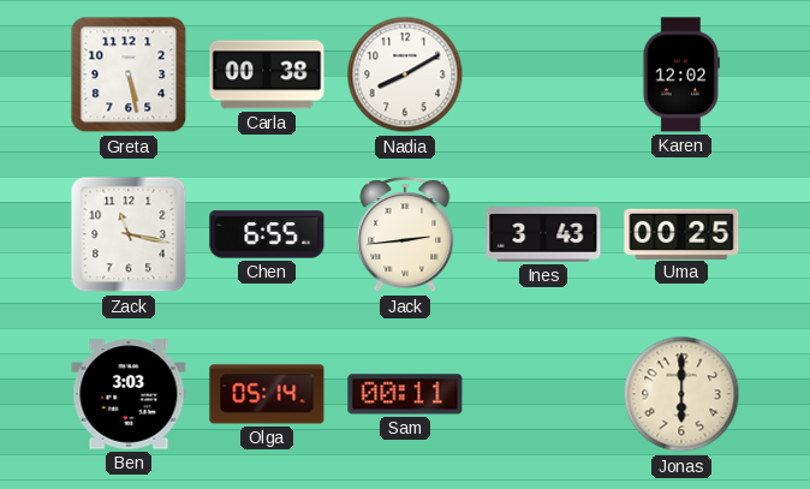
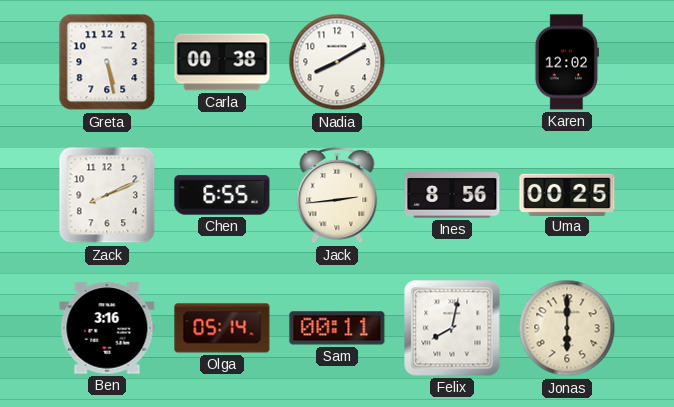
Zack: 11:17 -> 8:11
Ines: 3:43 -> 8:56
Ben: 3:03 -> 3:16
Felix: none -> 8:02
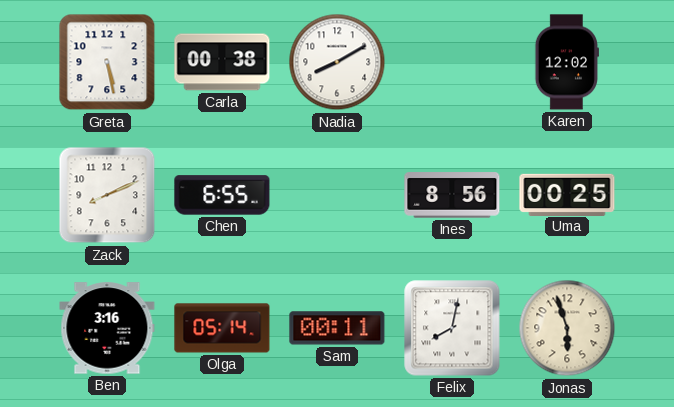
Jack: 2:44 -> none
Jonas: 6:00 -> 5:57
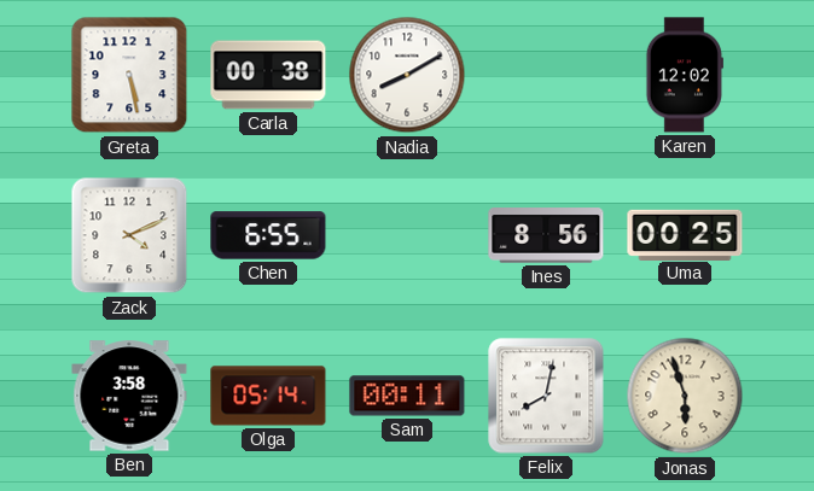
Zack: 8:11 -> 4:11
Ben: 3:16 -> 3:58
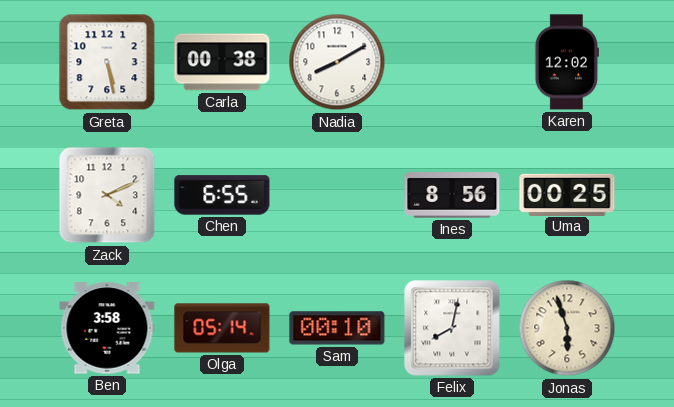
Sam: 00:11 -> 00:10
